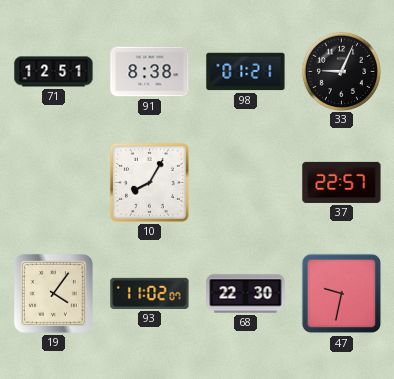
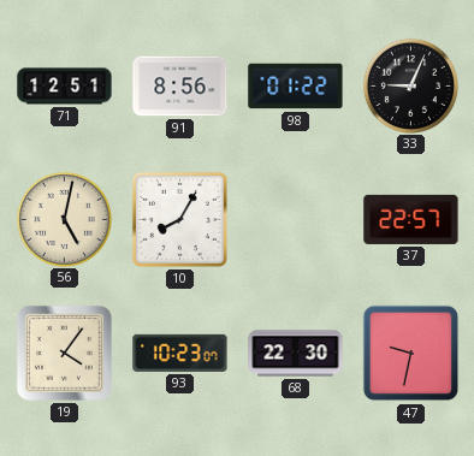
91: 8:38 -> 8:56
98: 01:21 -> 01:22
56: none -> 5:02
93: 11:02 -> 10:23
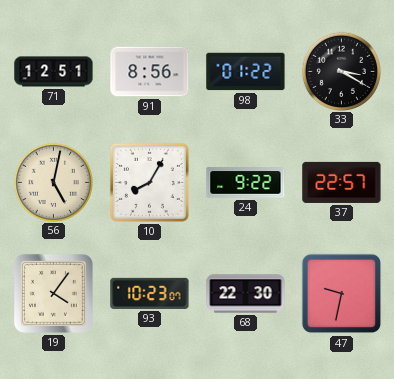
33: 9:04 -> 3:20
24: none -> 9:22
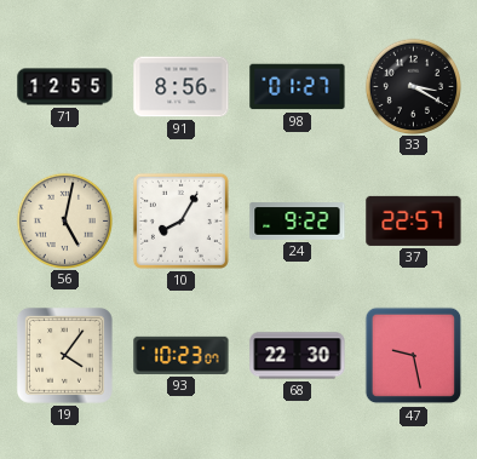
71: 12:51 -> 12:55
98: 01:22 -> 01:27
47: 9:32 -> 9:28
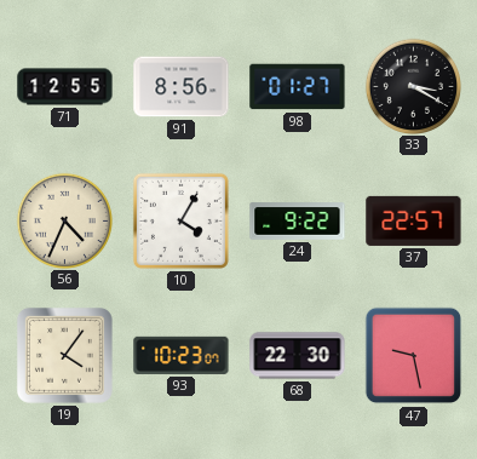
56: 5:02 -> 4:34
10: 8:05 -> 4:05
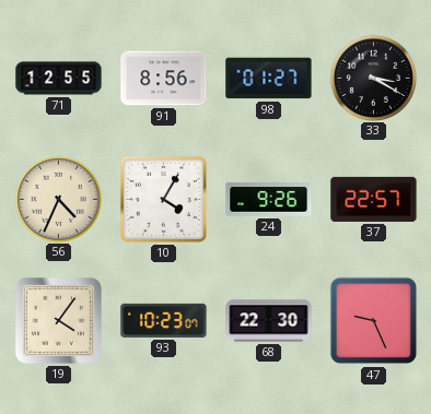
24: 9:22 -> 9:26
47: 9:28 -> 9:26
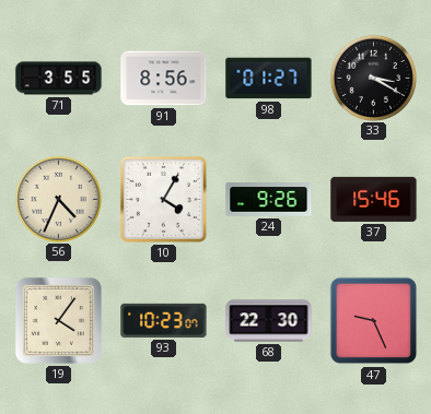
71: 12:55 -> 3:55
37: 22:57 -> 15:46
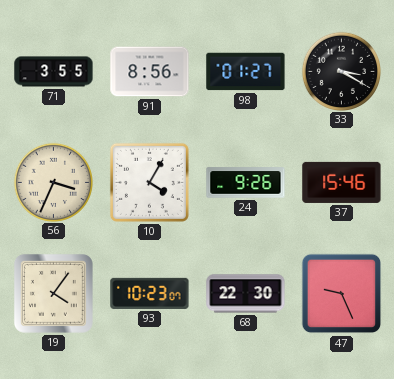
56: 4:34 -> 3:34
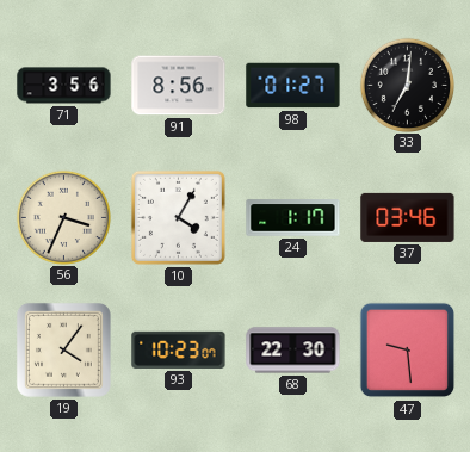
71: 3:55 -> 3:56
33: 3:20 -> 7:01
24: 9:26 -> 1:17
37: 15:46 -> 03:46
47: 9:26 -> 9:29
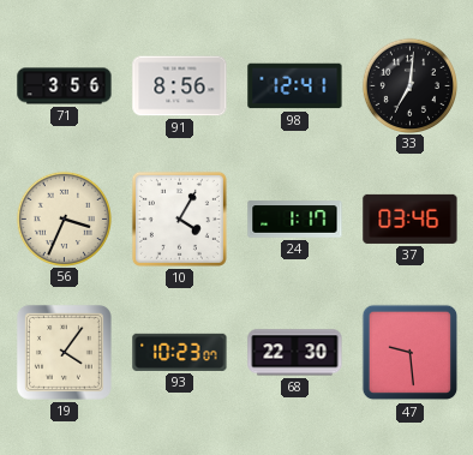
98: 01:27 -> 12:41
